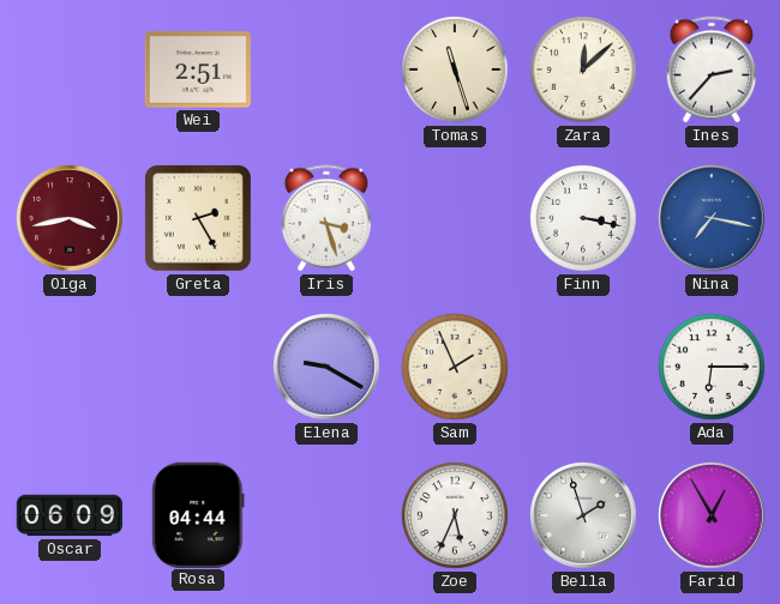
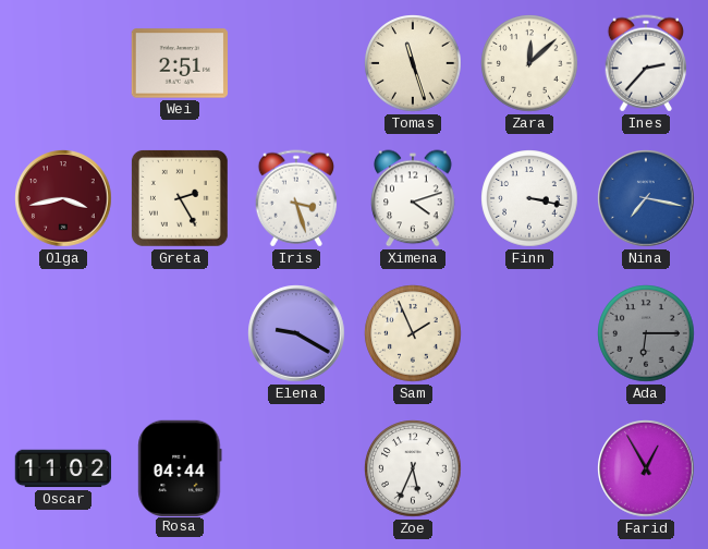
Ximena: none -> 4:12
Ada dial: white -> grey
Oscar: 06:09 -> 11:02
Bella: 1:57 -> none
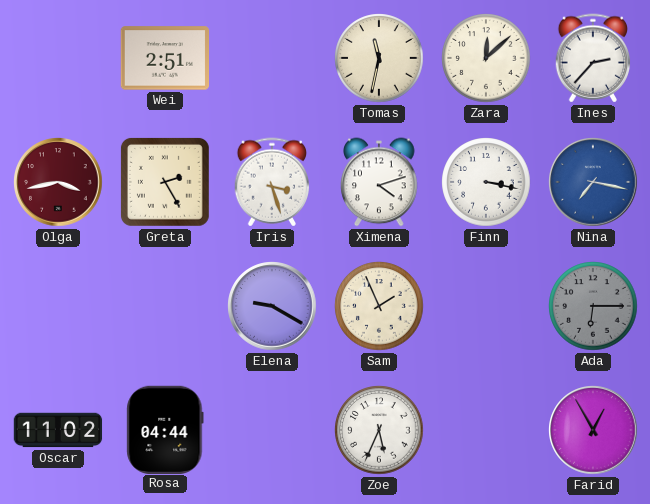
Tomas: 11:27 -> 11:32
